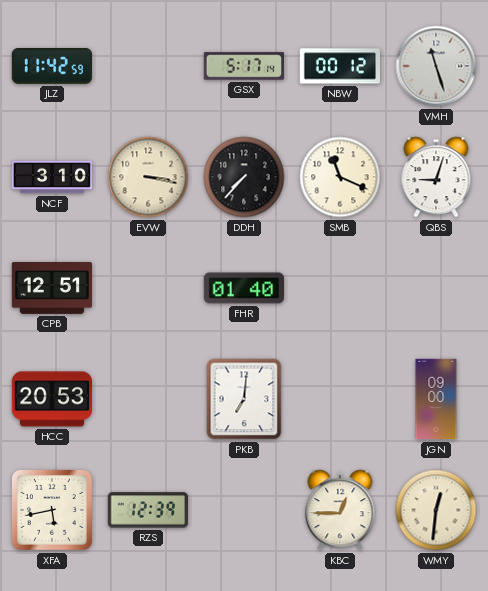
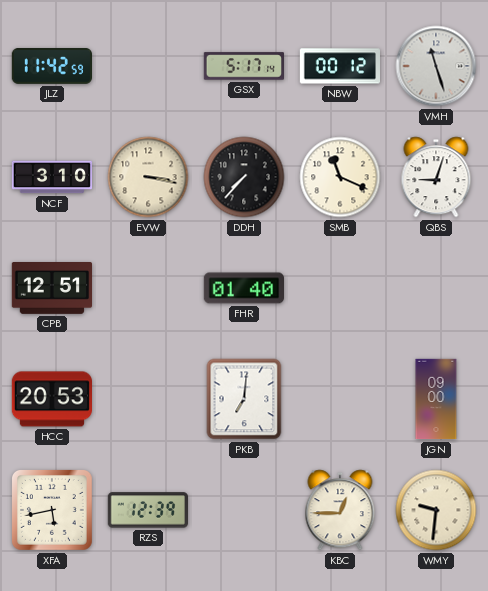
WMY: 12:31 -> 9:31
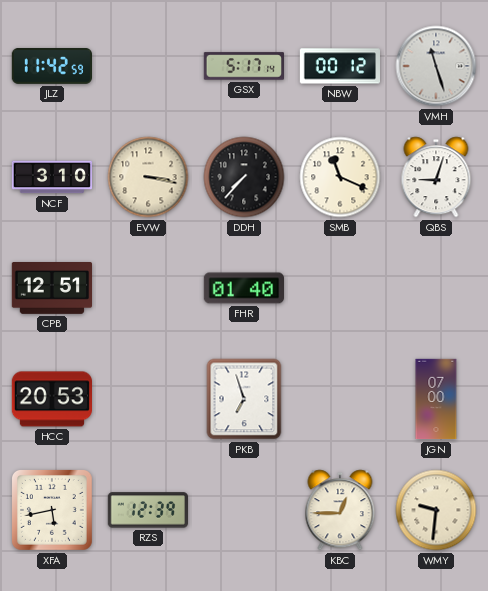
PKB: 7:01 -> 6:57
JGN: 09:00 -> 07:00
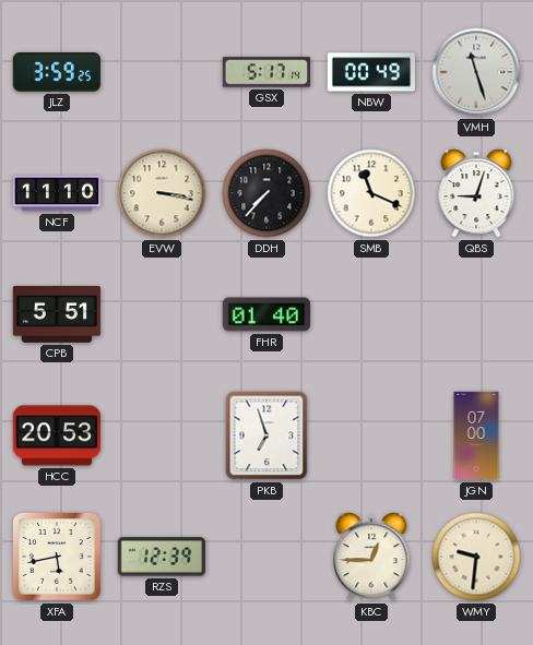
JLZ: 11:42 -> 3:59
NBW: 00:12 -> 00:49
NCF: 3:10 -> 11:10
CPB: 12:51 -> 5:51
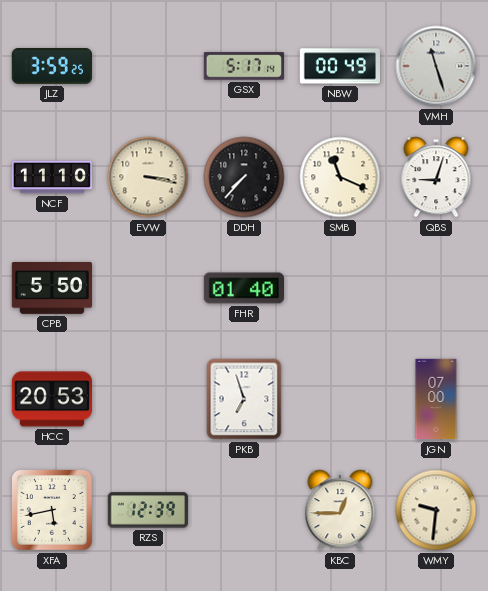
CPB: 5:51 -> 5:50
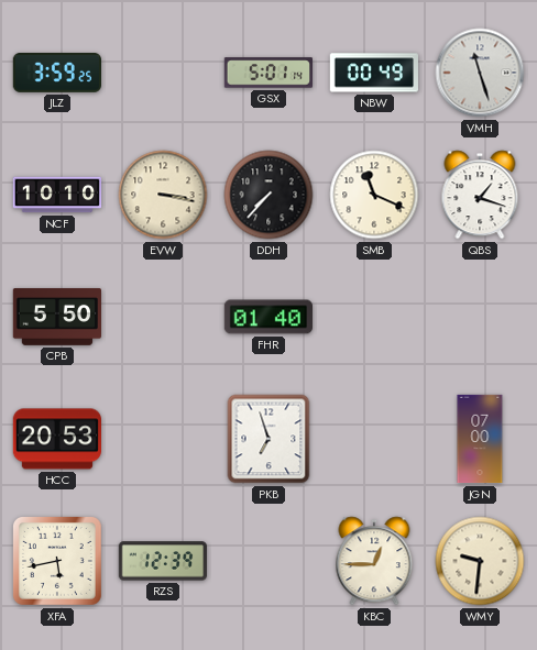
GSX: 5:17 -> 5:01
NCF: 11:10 -> 10:10
QBS: 9:03 -> 1:18
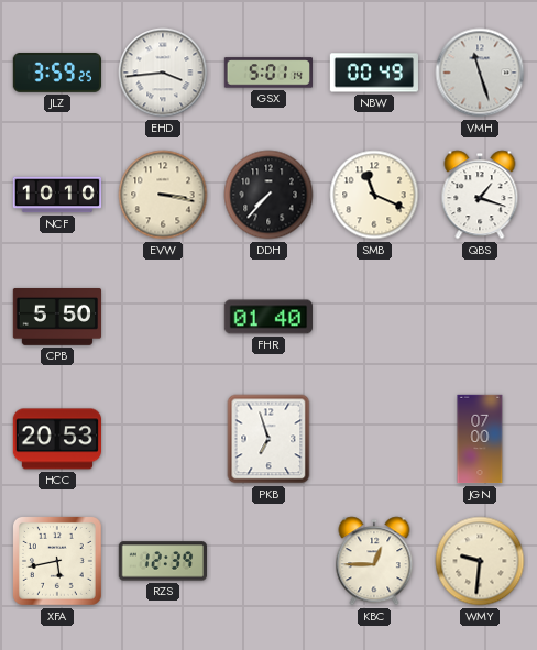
EHD: none -> 3:44
